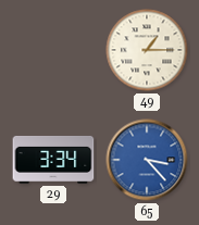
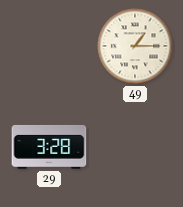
29: 3:34 -> 3:28
65: 3:23 -> none
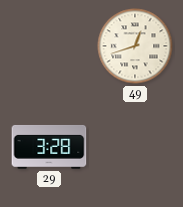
49: 1:15 -> 12:42
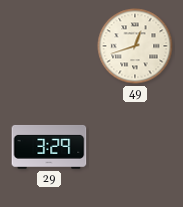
29: 3:28 -> 3:29
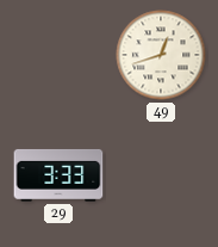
29: 3:29 -> 3:33
